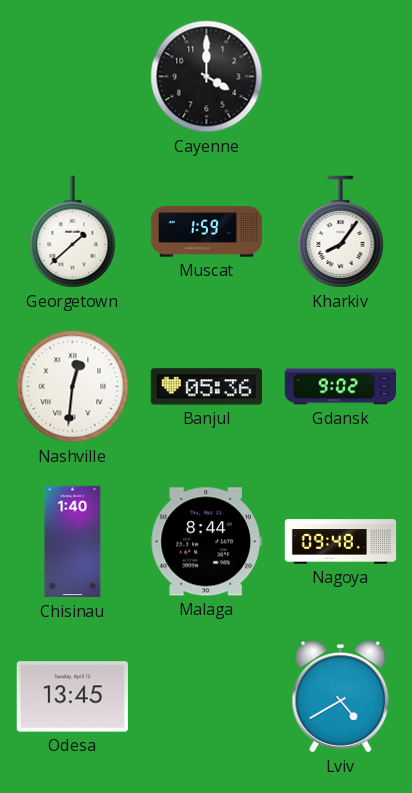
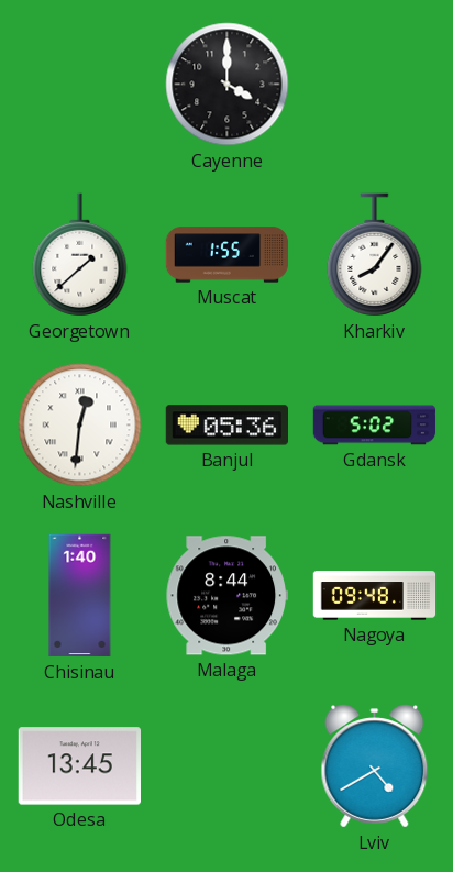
Muscat: 1:59 -> 1:55
Gdansk: 9:02 -> 5:02
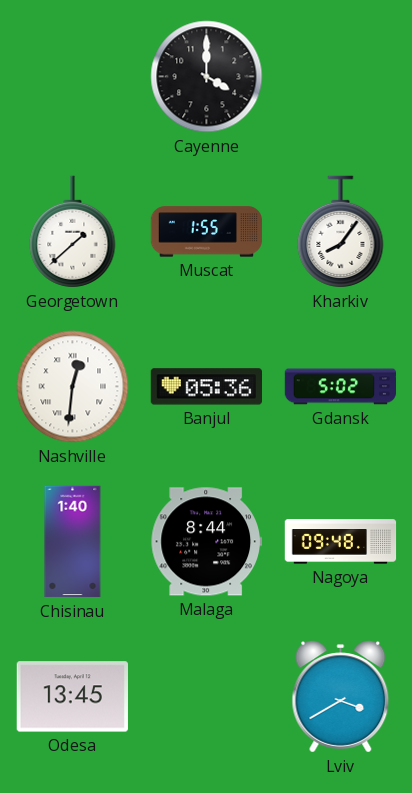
Lviv: 4:40 -> 3:40
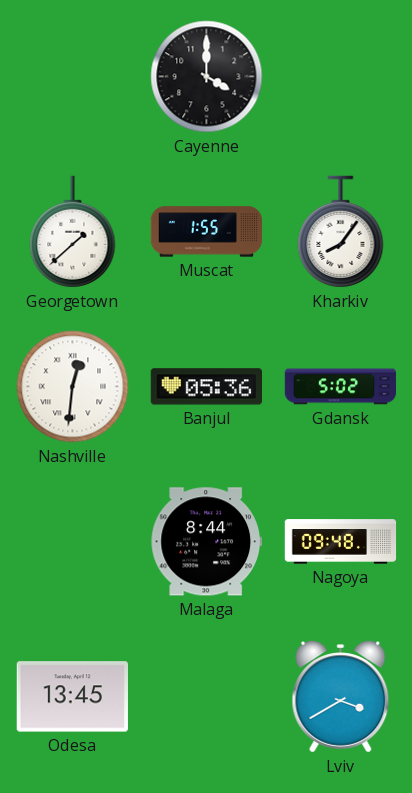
Chisinau: 1:40 -> none
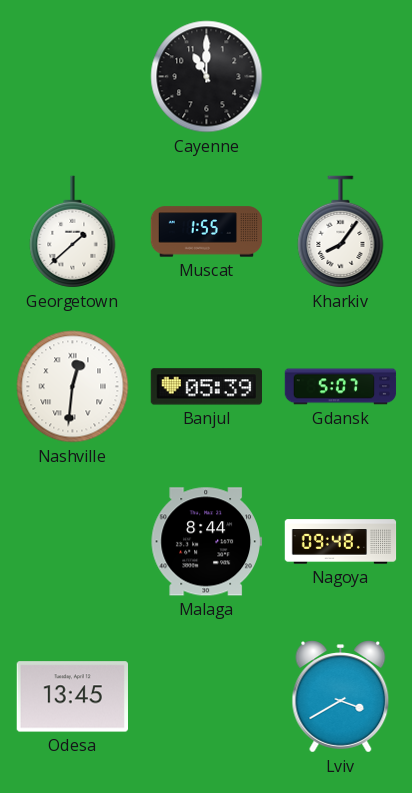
Cayenne: 4:00 -> 11:00
Banjul: 05:36 -> 05:39
Gdansk: 5:02 -> 5:07
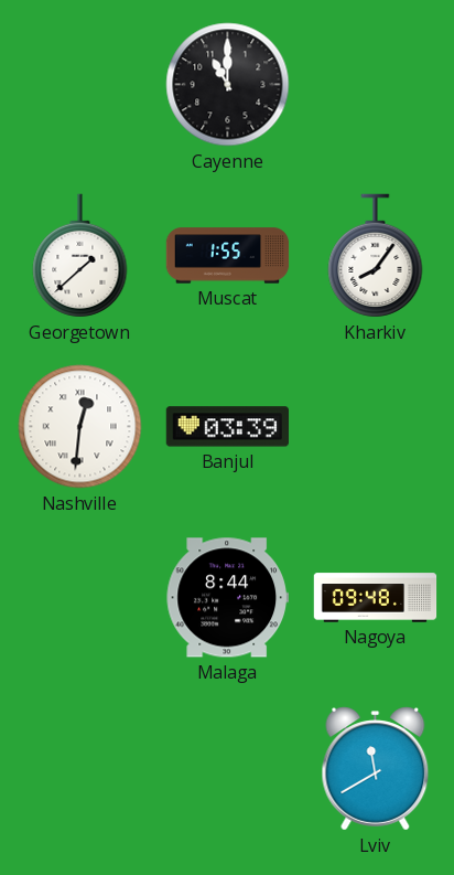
Banjul: 05:39 -> 03:39
Gdansk: 5:07 -> none
Odesa: 13:45 -> none
Lviv: 3:40 -> 11:40
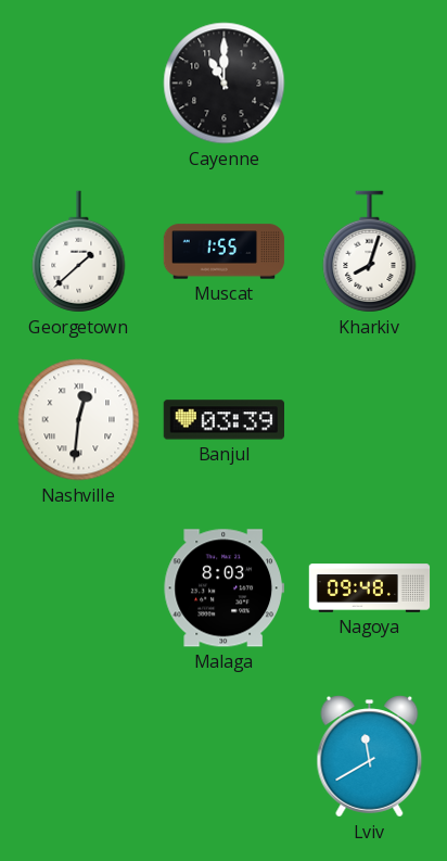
Kharkiv: 8:06 -> 8:03
Malaga: 8:44 -> 8:03
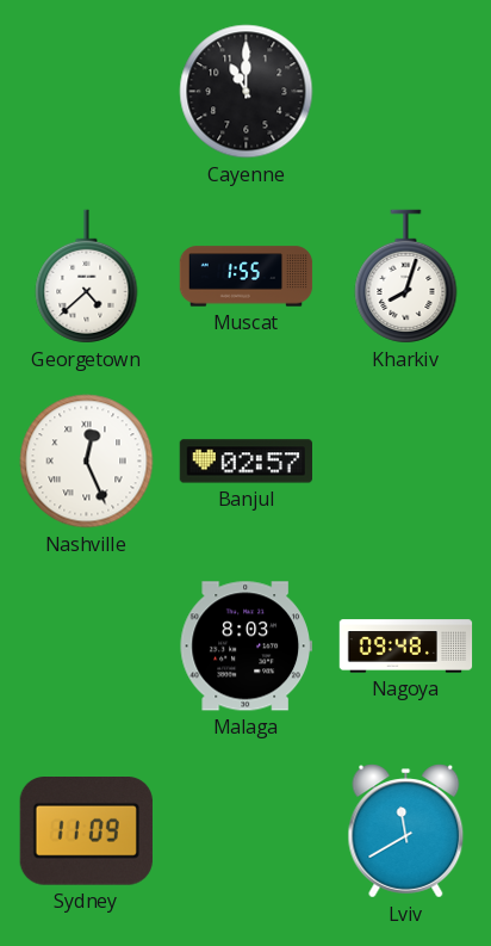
Georgetown: 1:38 -> 4:38
Nashville: 12:31 -> 12:26
Banjul: 03:39 -> 02:57
Sydney: none -> 11:09
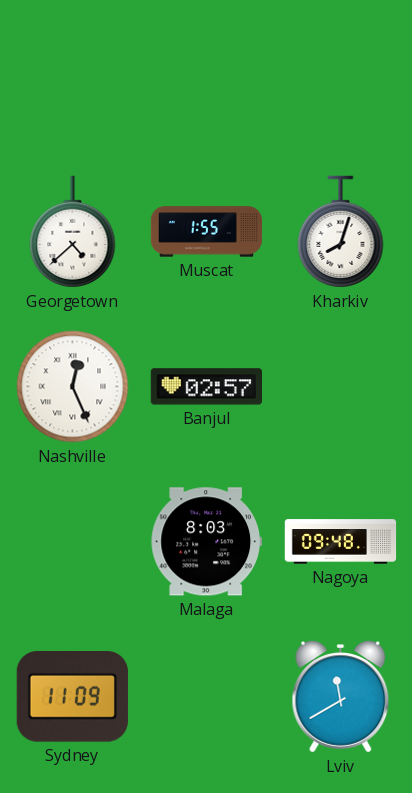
Cayenne: 11:00 -> none
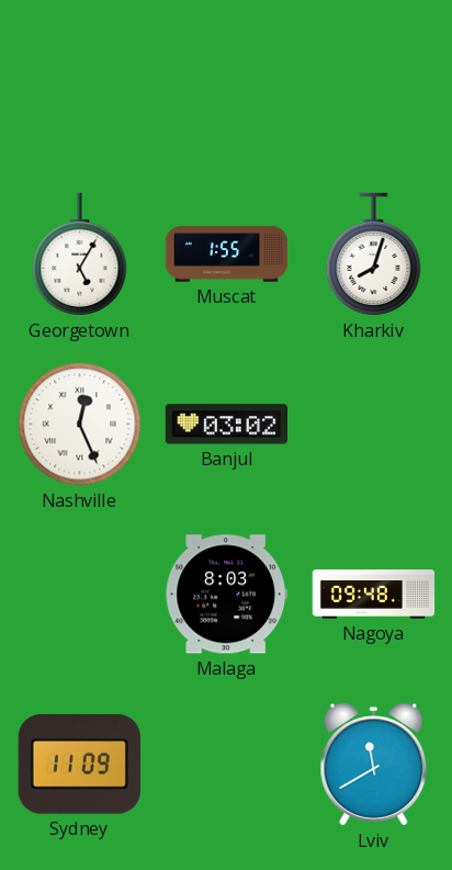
Georgetown: 4:38 -> 5:05
Banjul: 02:57 -> 03:02
